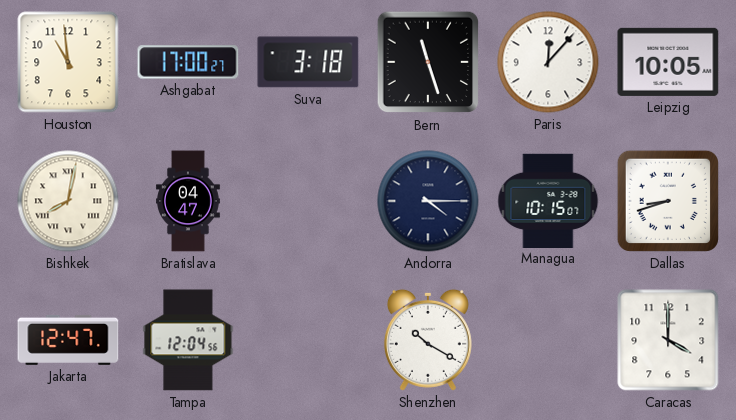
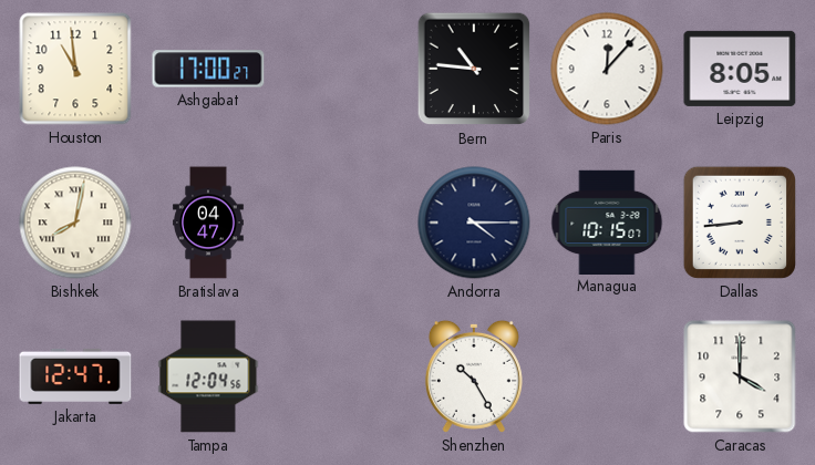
Suva: 3:18 -> none
Bern: 11:27 -> 10:46
Leipzig: 10:05 -> 8:05
Dallas: 8:42 -> 8:44
Shenzhen: 10:20 -> 10:25
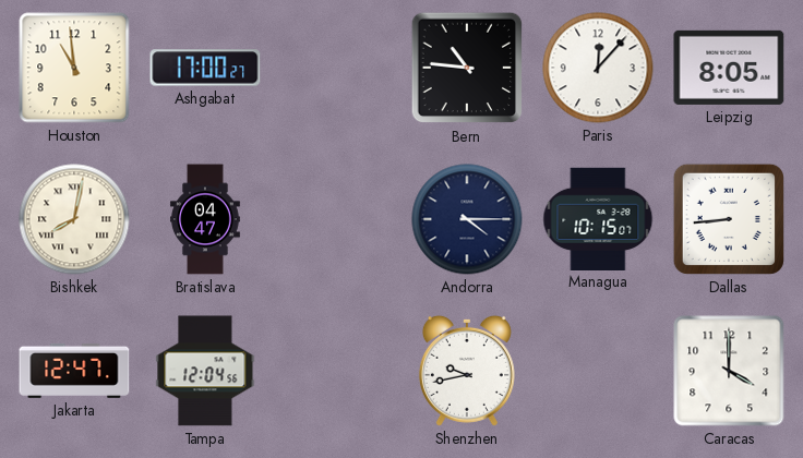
Shenzhen: 10:25 -> 9:43
